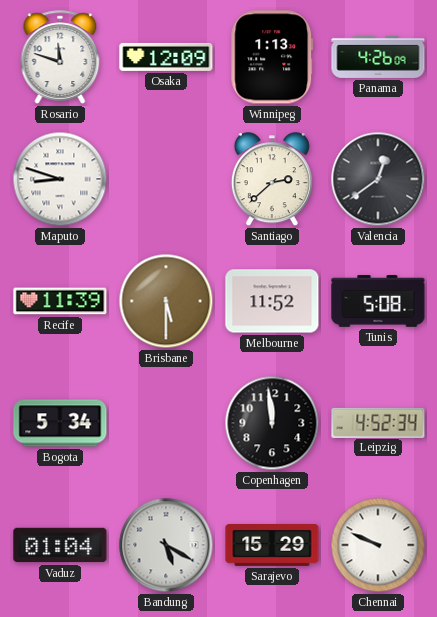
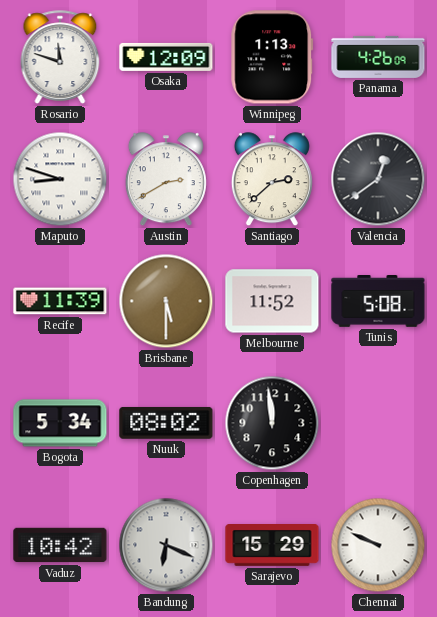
Austin: none -> 2:40
Nuuk: none -> 08:02
Leipzig: 4:52 -> none
Vaduz: 01:04 -> 10:42
Bandung: 5:20 -> 6:19
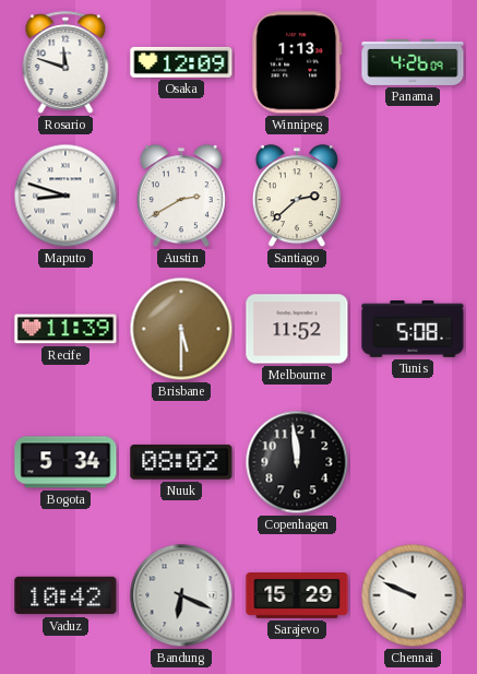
Valencia: 12:39 -> none
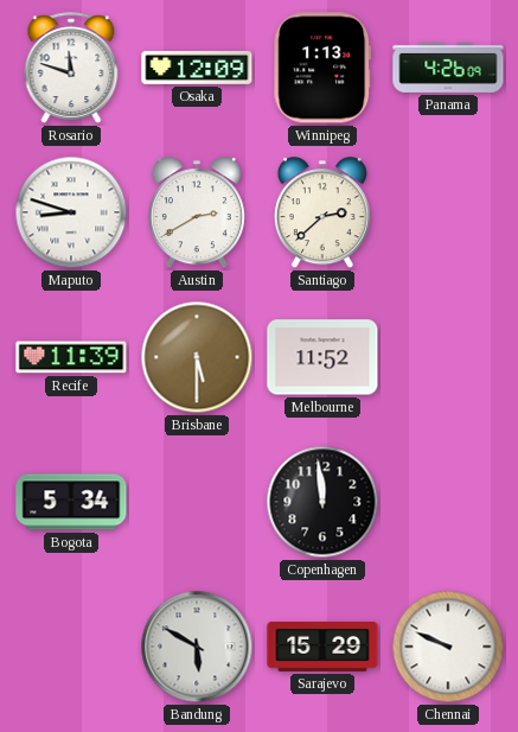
Tunis: 5:08 -> none
Nuuk: 08:02 -> none
Vaduz: 10:42 -> none
Bandung: 6:19 -> 5:50
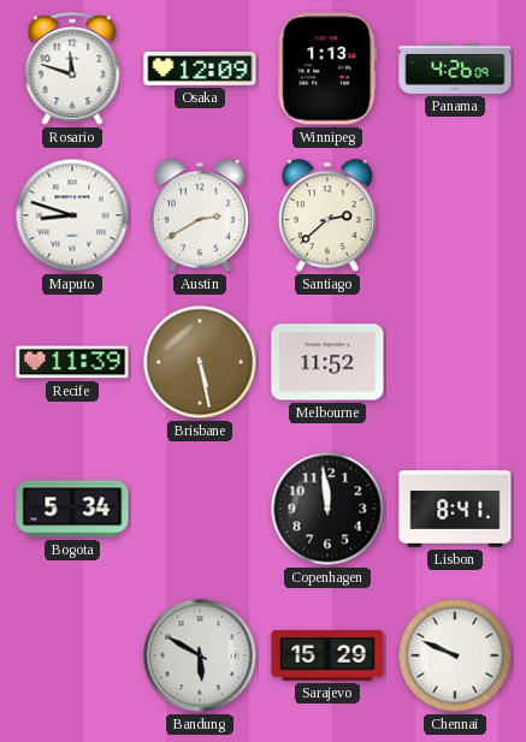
Brisbane: 5:30 -> 5:28
Lisbon: none -> 8:41
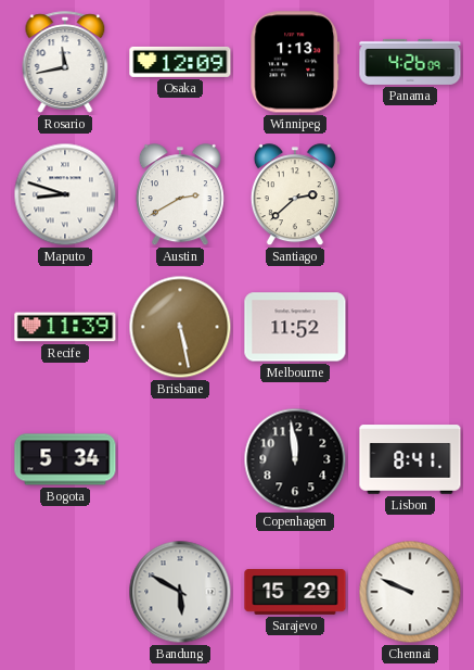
Rosario: 11:48 -> 11:43
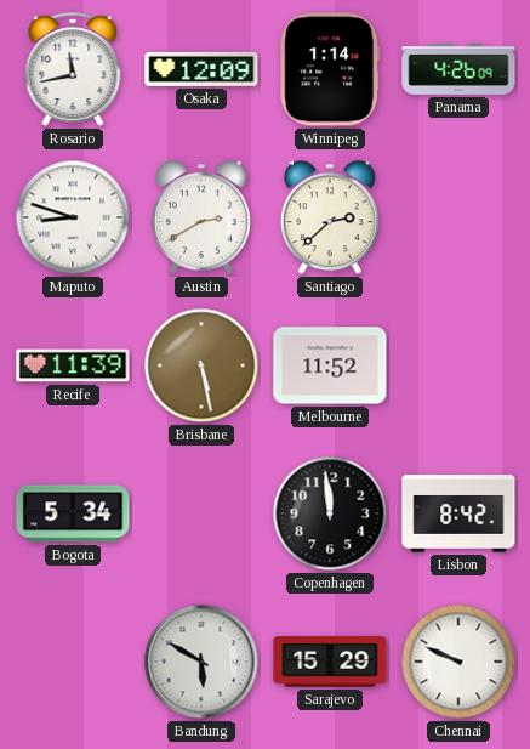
Winnipeg: 1:13 -> 1:14
Lisbon: 8:41 -> 8:42
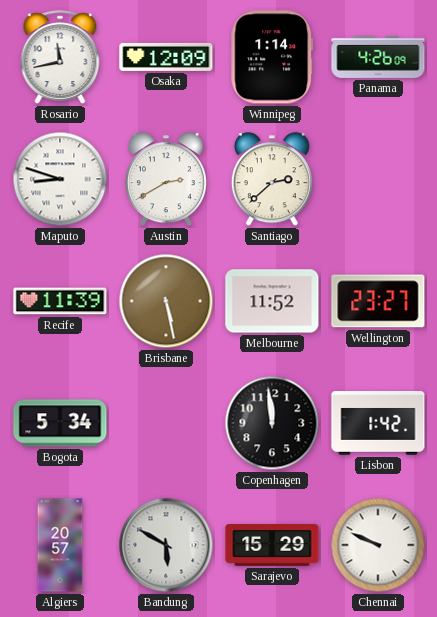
Wellington: none -> 23:27
Lisbon: 8:42 -> 1:42
Algiers: none -> 20:57
